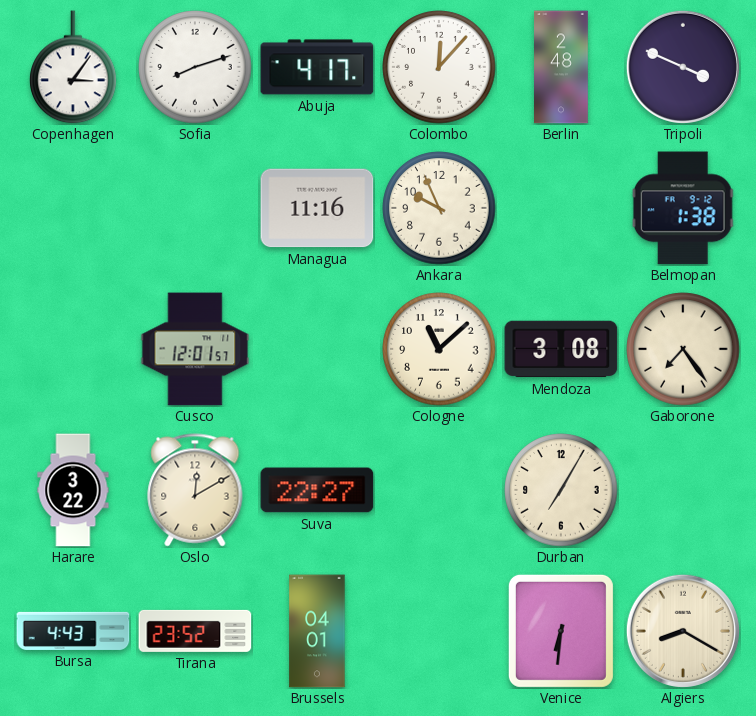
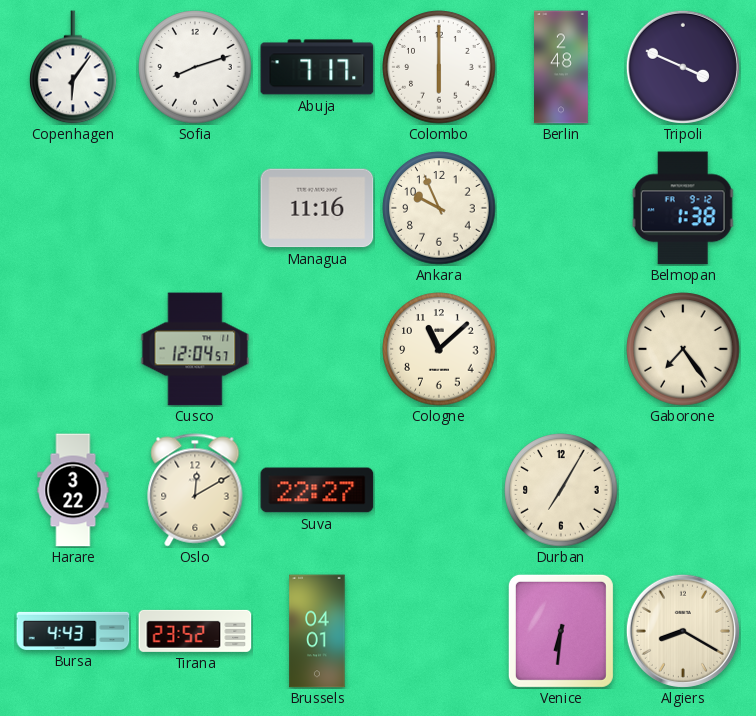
Copenhagen: 3:06 -> 6:06
Abuja: 4:17 -> 7:17
Colombo: 12:07 -> 6:00
Cusco: 12:01 -> 12:04
Mendoza: 3:08 -> none
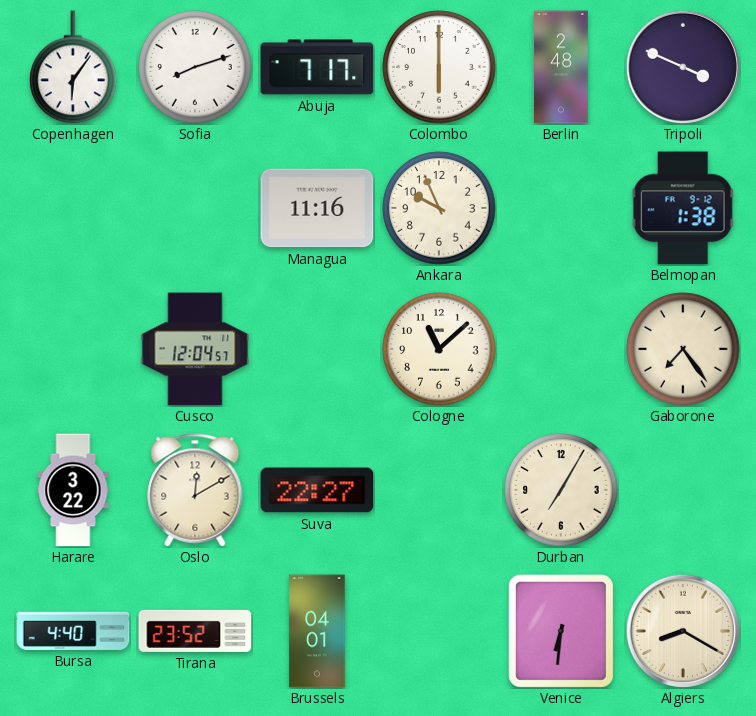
Bursa: 4:43 -> 4:40
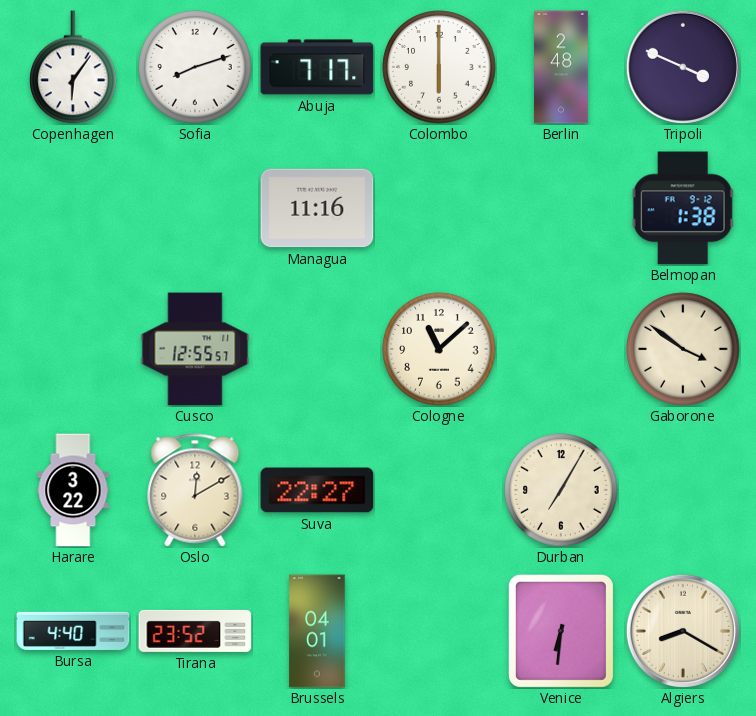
Ankara: 9:56 -> none
Cusco: 12:04 -> 12:55
Gaborone: 7:24 -> 3:51
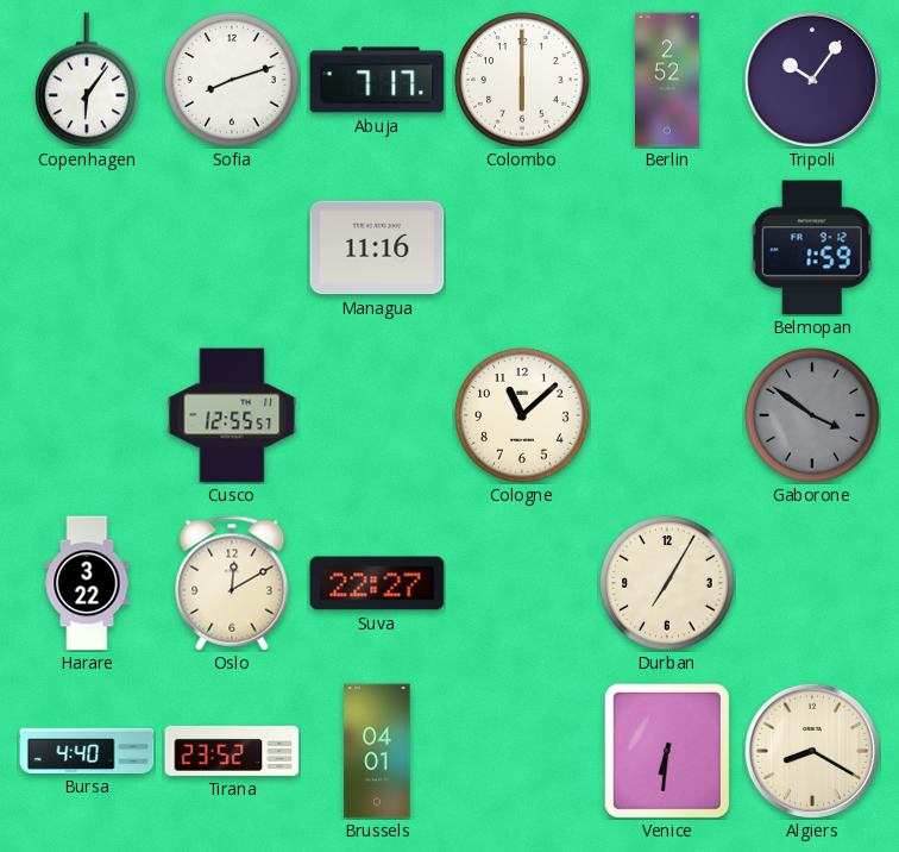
Berlin: 2:48 -> 2:52
Tripoli: 3:49 -> 10:06
Belmopan: 1:38 -> 1:59
Gaborone dial: cream -> grey
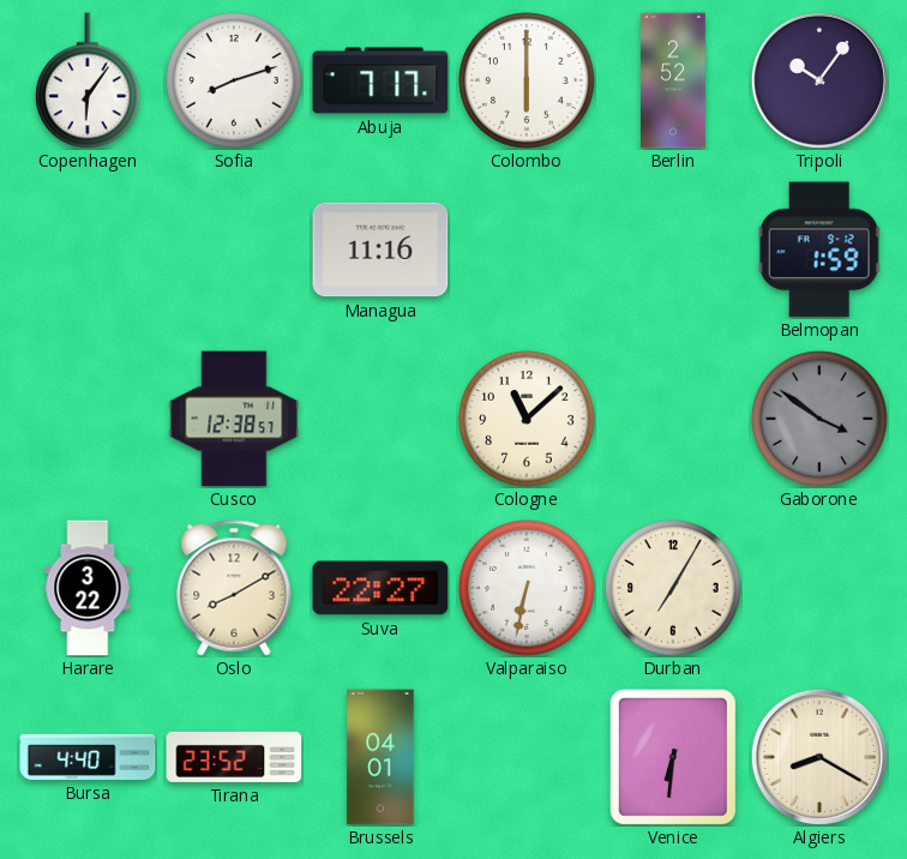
Cusco: 12:55 -> 12:38
Oslo: 12:10 -> 8:10
Valparaiso: none -> 6:32
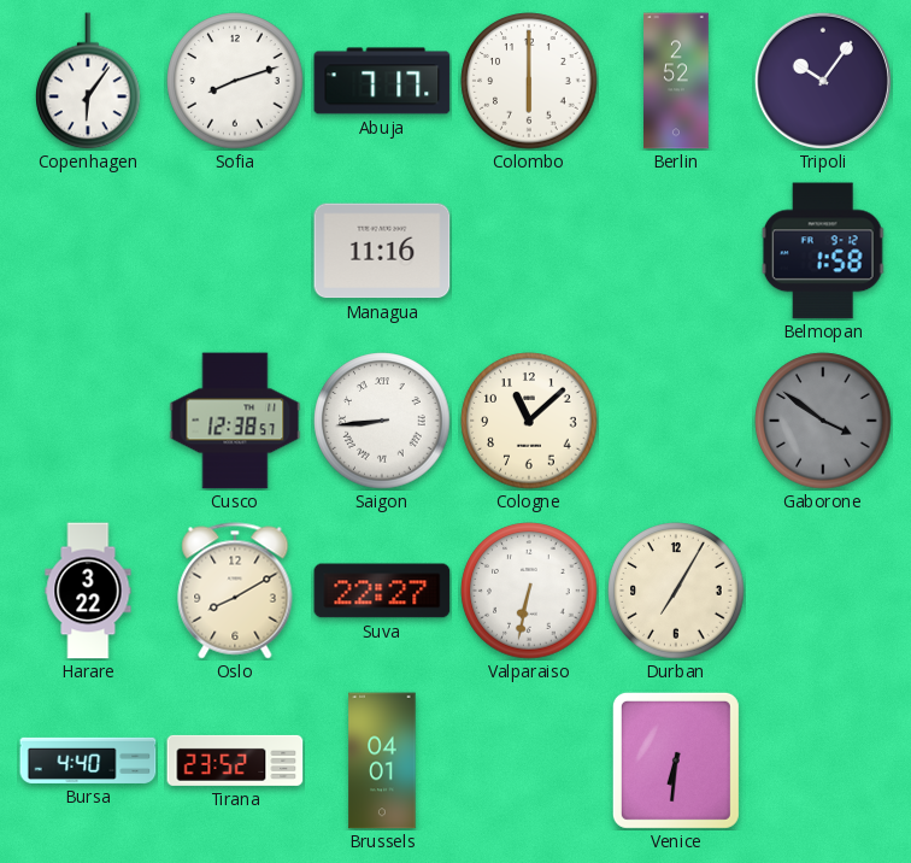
Belmopan: 1:59 -> 1:58
Saigon: none -> 8:44
Algiers: 8:20 -> none
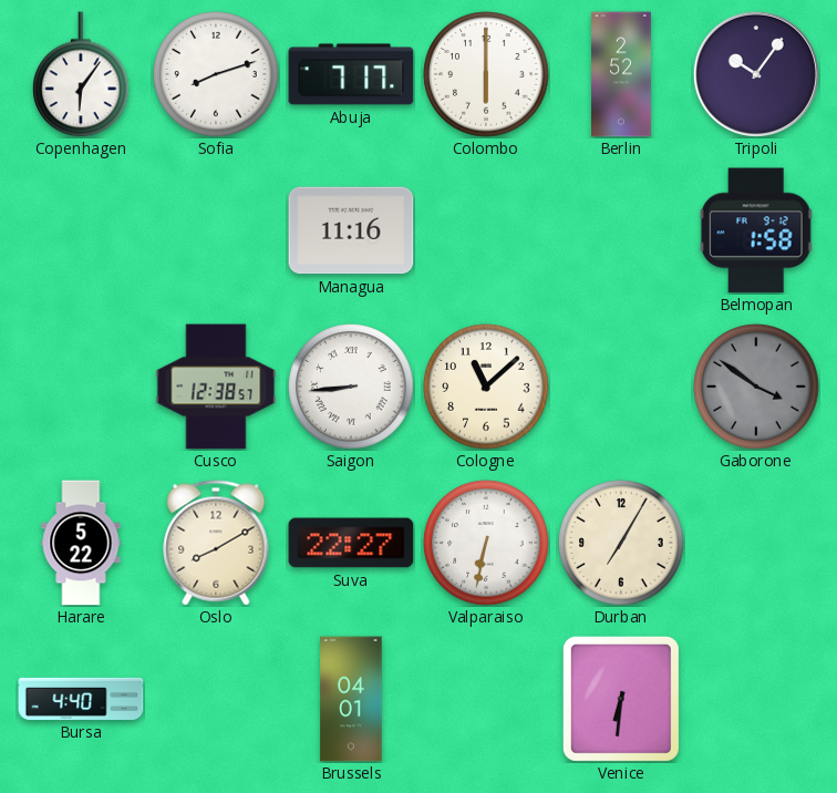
Harare: 3:22 -> 5:22
Tirana: 23:52 -> none
